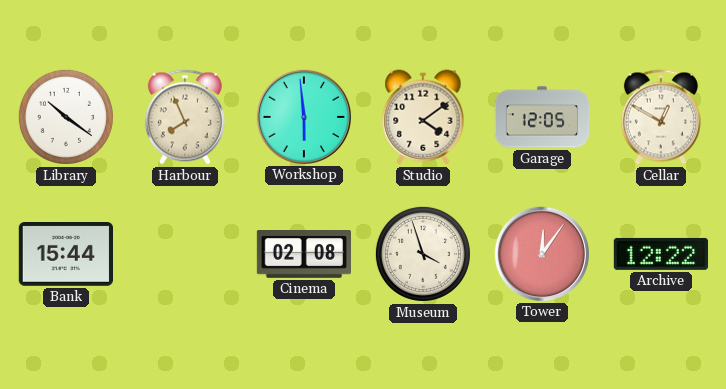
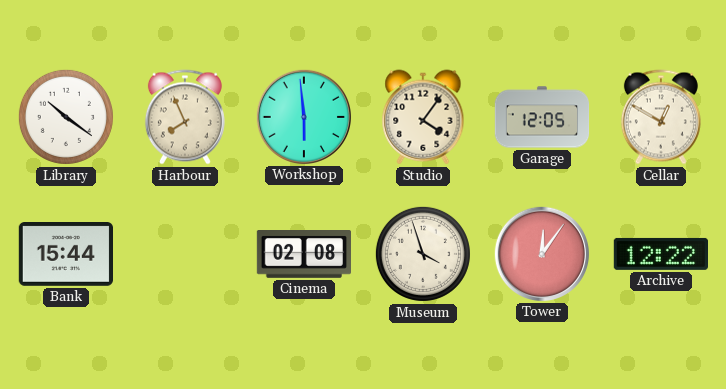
Studio: 4:09 -> 4:06
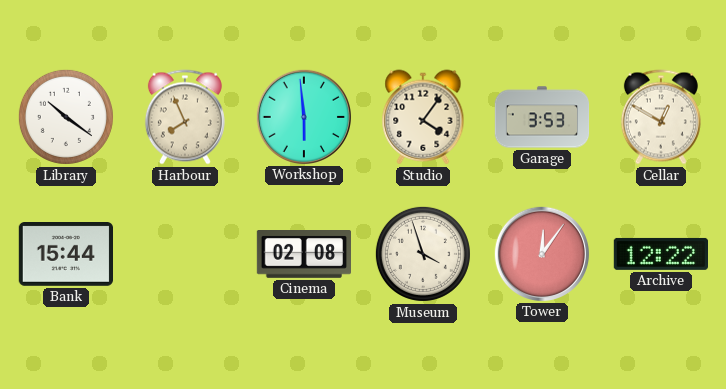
Garage: 12:05 -> 3:53
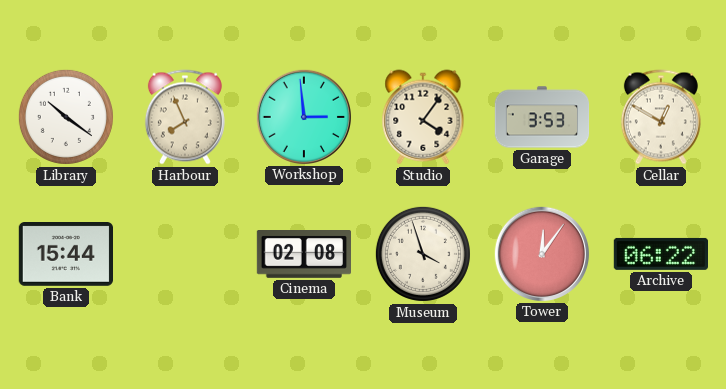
Workshop: 5:59 -> 2:59
Archive: 12:22 -> 06:22
